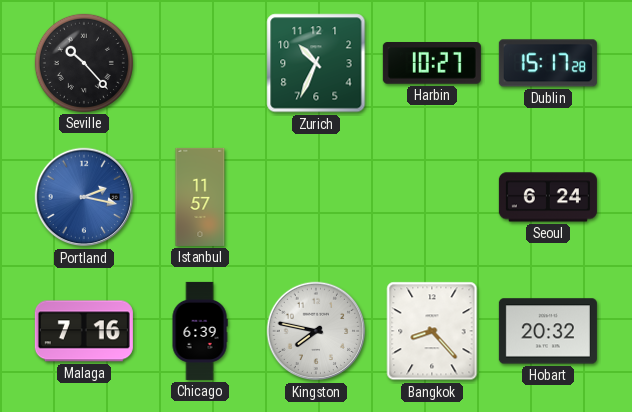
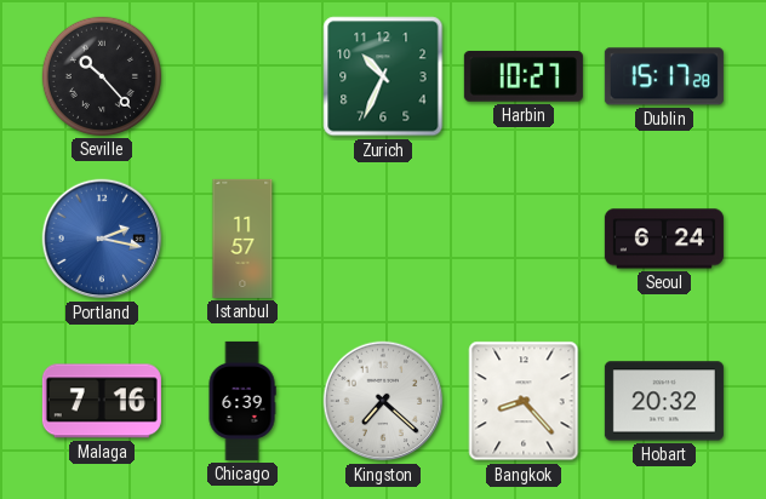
Kingston: 7:47 -> 7:22
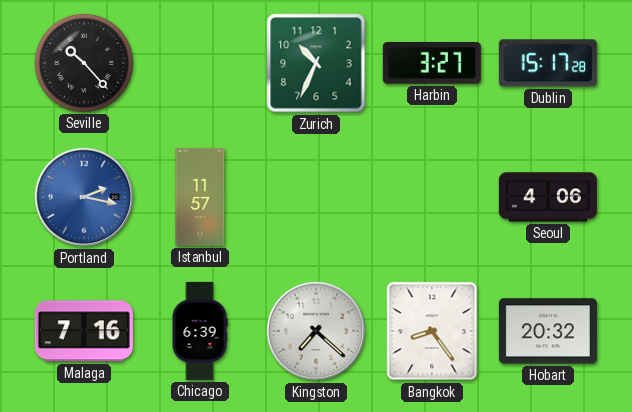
Harbin: 10:27 -> 3:27
Seoul: 6:24 -> 4:06
Bangkok: 8:23 -> 8:24
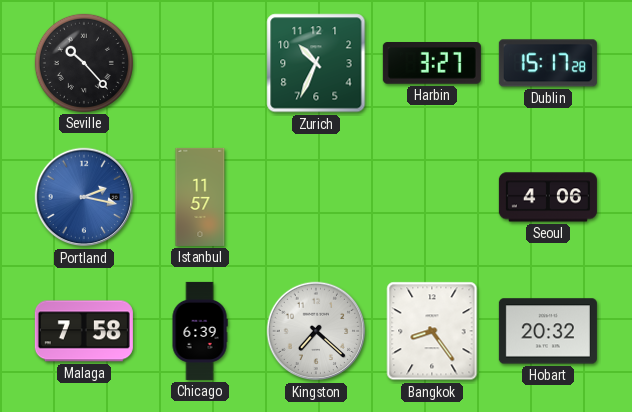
Malaga: 7:16 -> 7:58
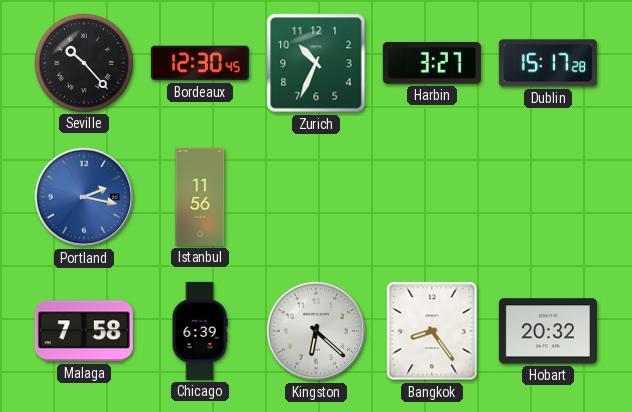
Bordeaux: none -> 12:30
Istanbul: 11:57 -> 11:56
Seoul: 4:06 -> none
Kingston: 7:22 -> 6:22
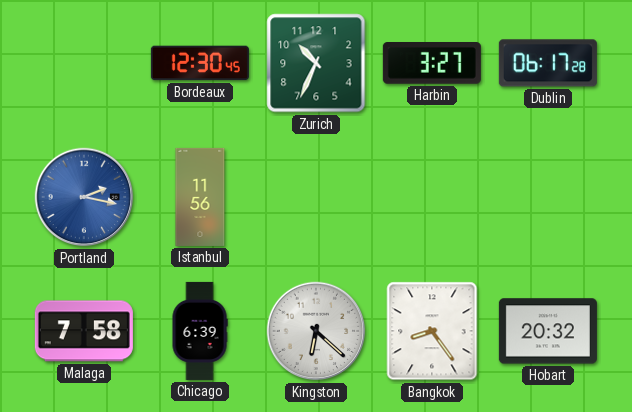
Seville: 10:23 -> none
Dublin: 15:17 -> 06:17
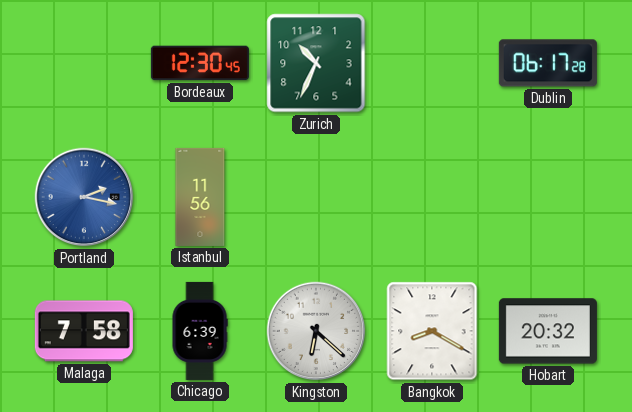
Harbin: 3:27 -> none
Bangkok: 8:24 -> 8:20
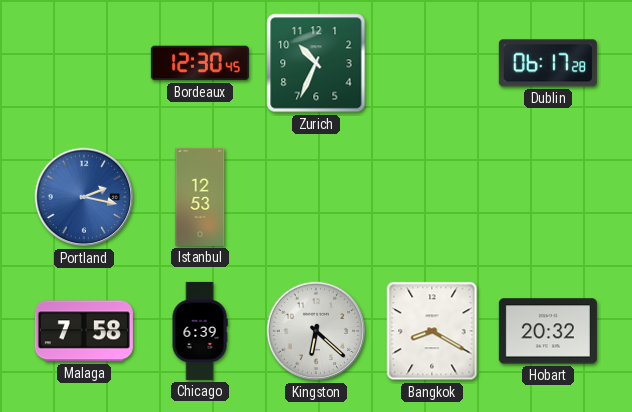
Istanbul: 11:56 -> 12:53
